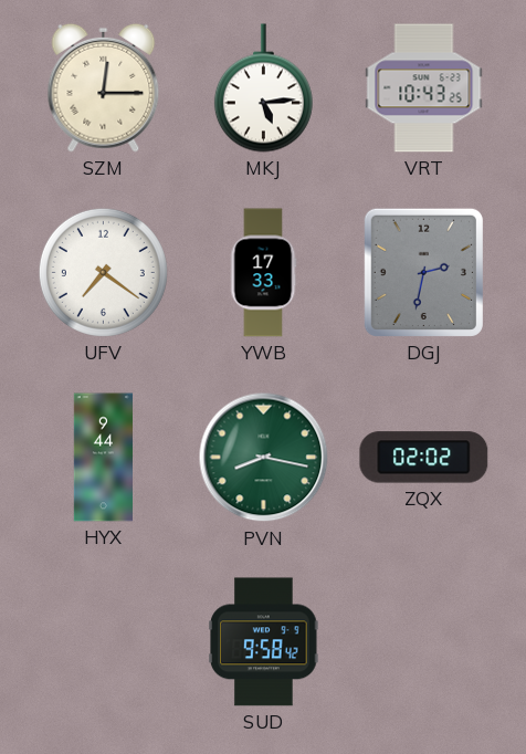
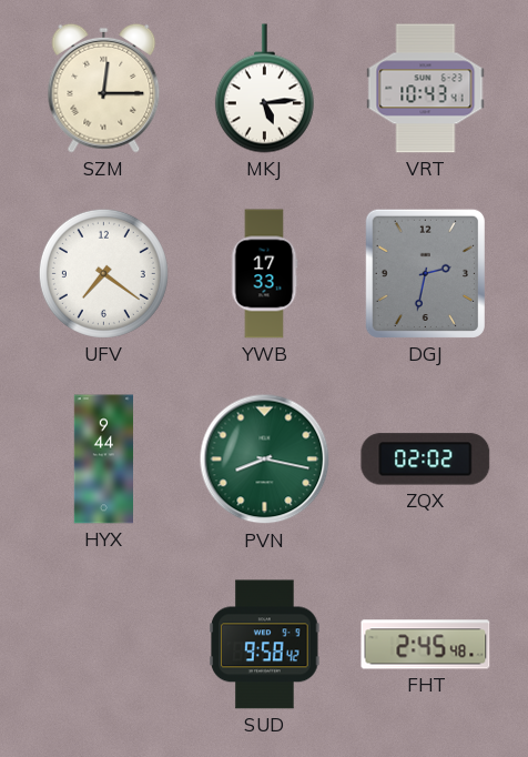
VRT: 10:43:25 -> 10:43:41
FHT: none -> 2:45
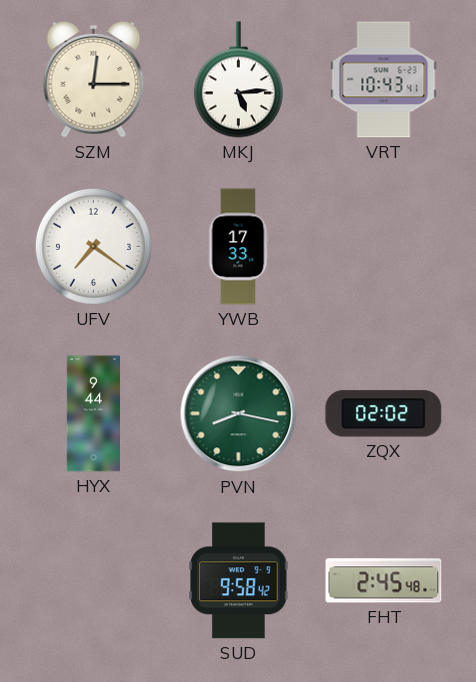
DGJ: 2:32 -> none
